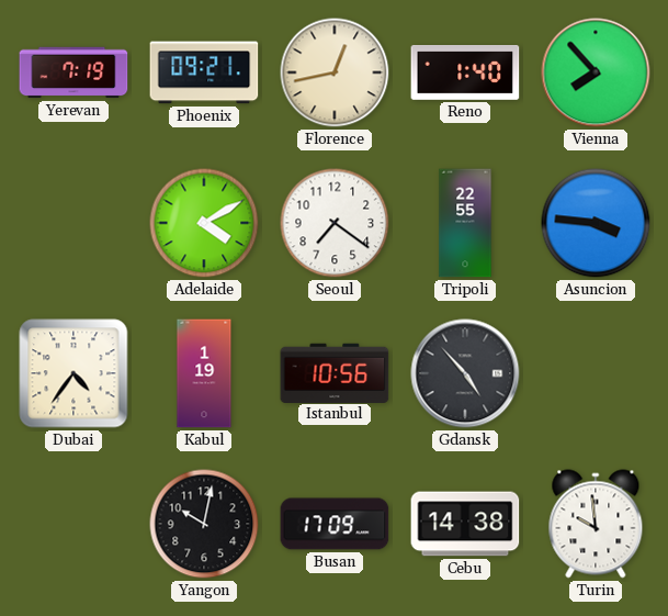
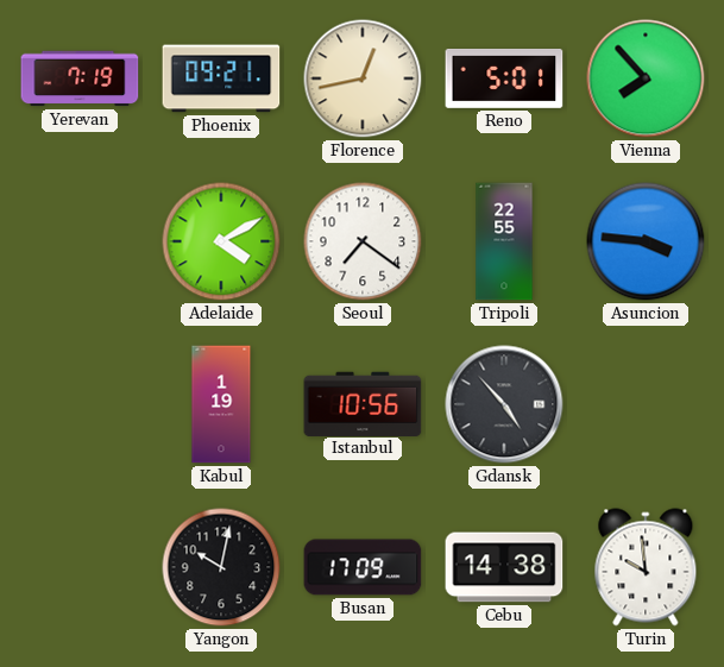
Reno: 1:40 -> 5:01
Dubai: 4:36 -> none
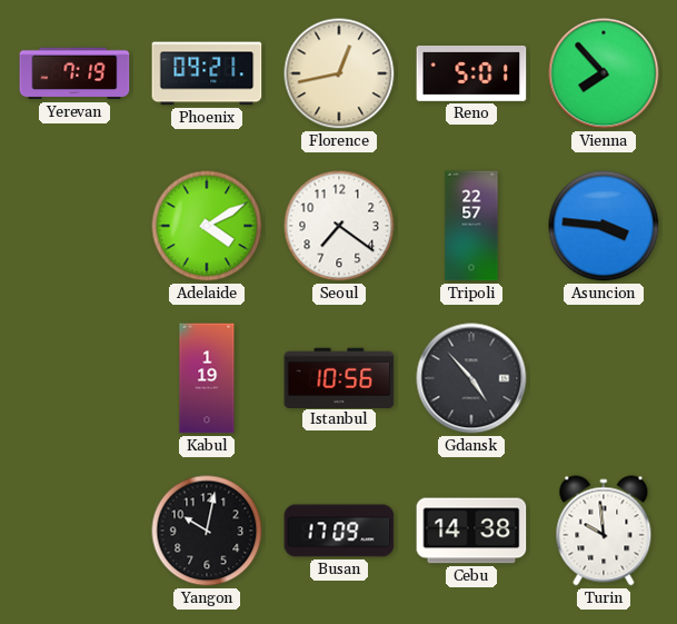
Tripoli: 22:55 -> 22:57
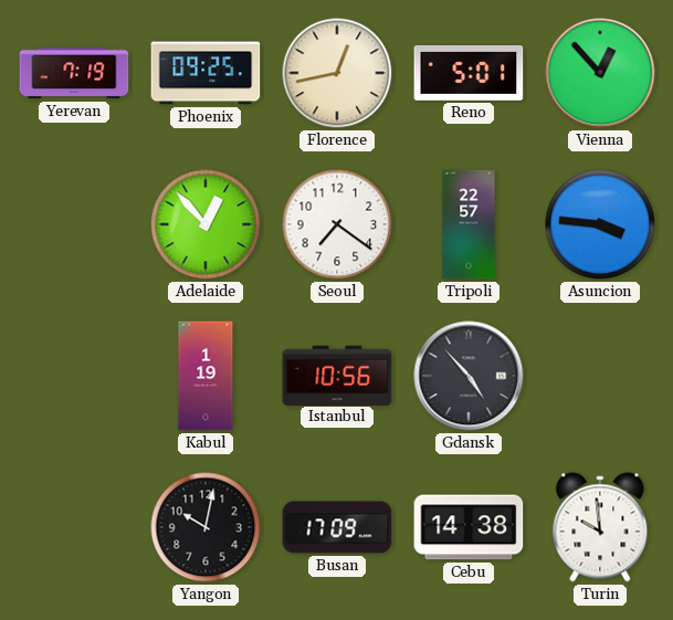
Phoenix: 09:21 -> 09:25
Vienna: 7:53 -> 12:53
Adelaide: 4:10 -> 12:53
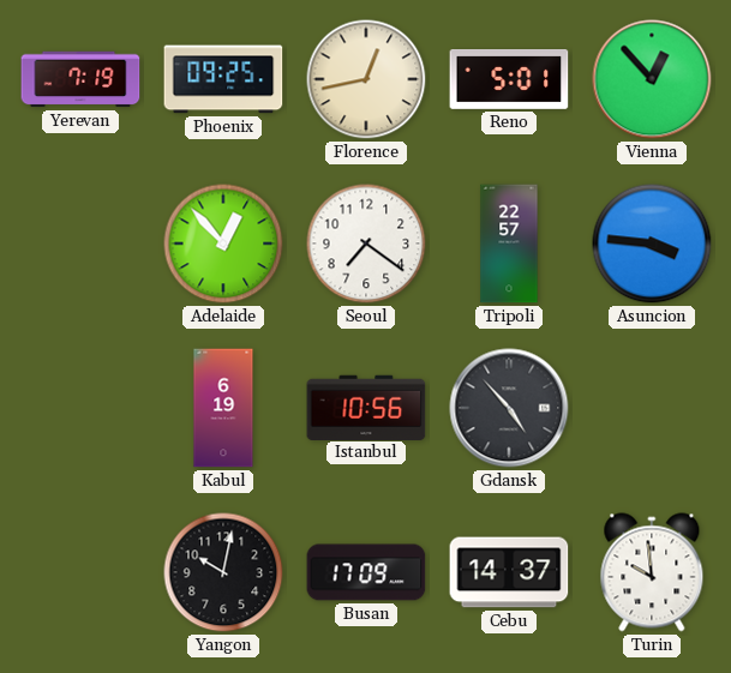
Kabul: 1:19 -> 6:19
Cebu: 14:38 -> 14:37
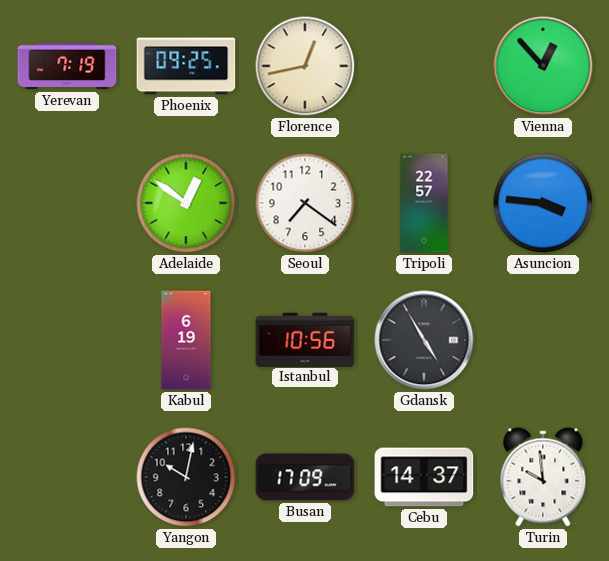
Reno: 5:01 -> none
Adelaide: 12:53 -> 12:51
Gdansk: 4:53 -> 4:55
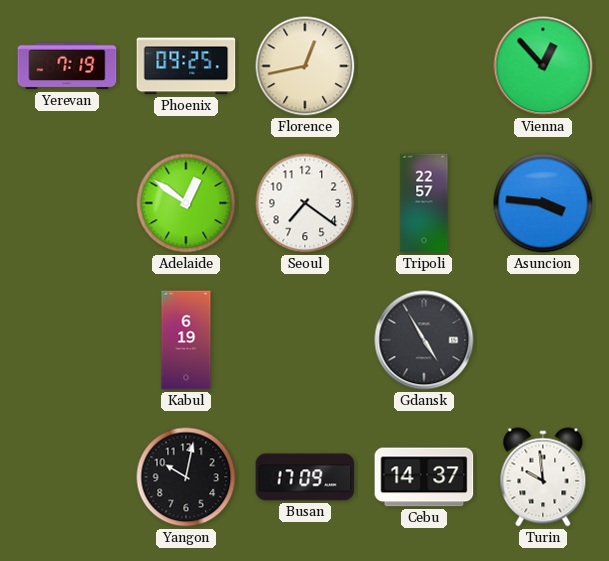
Istanbul: 10:56 -> none
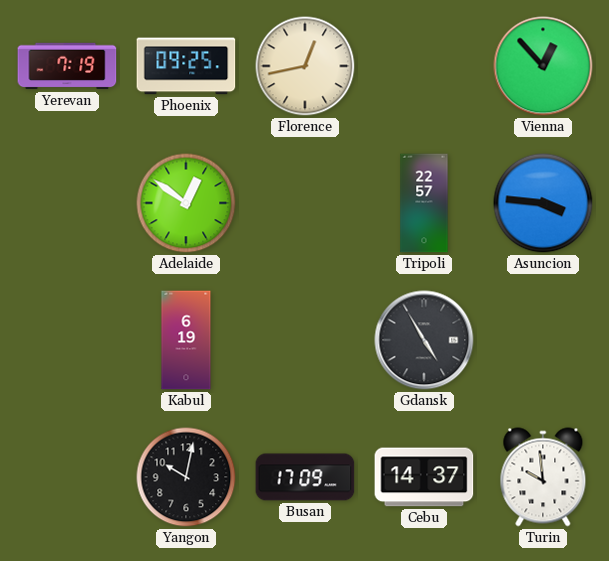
Seoul: 7:21 -> none
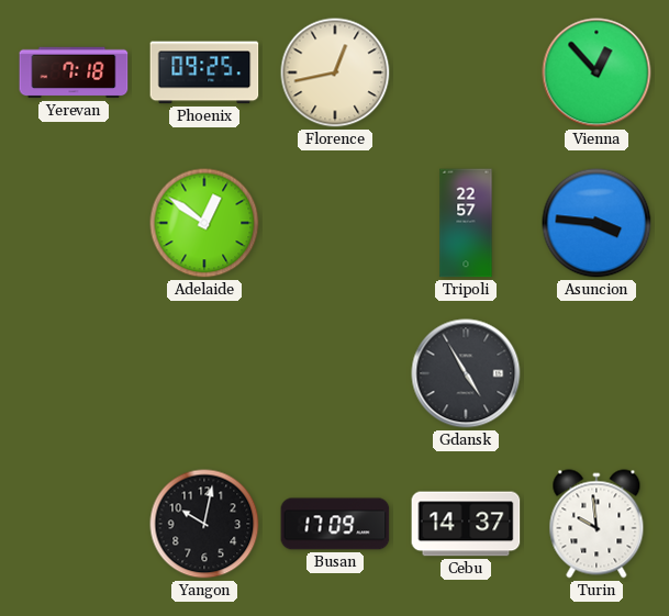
Yerevan: 7:19 -> 7:18
Kabul: 6:19 -> none
